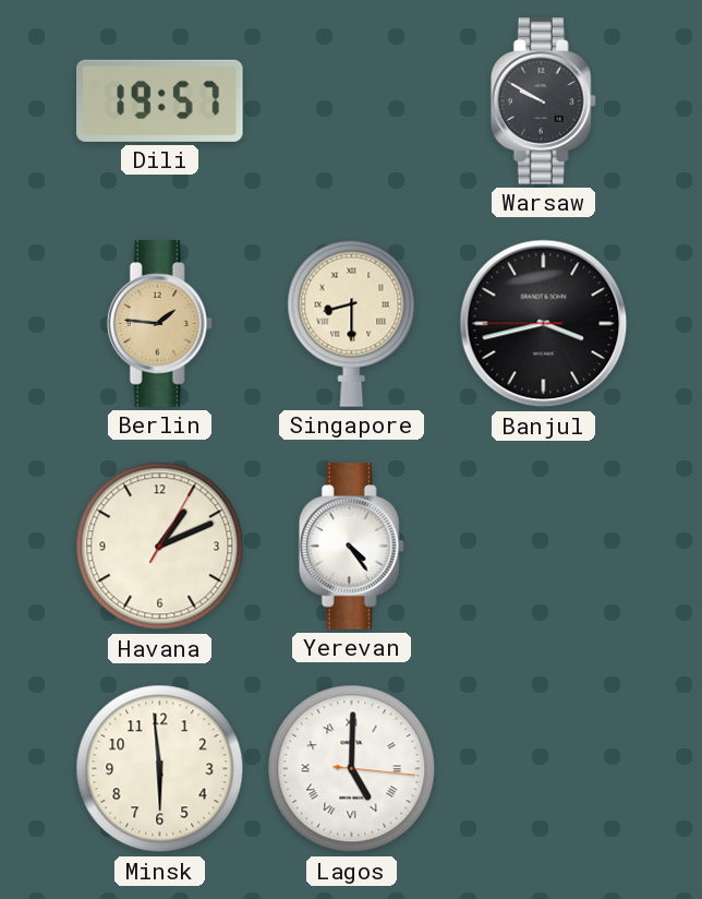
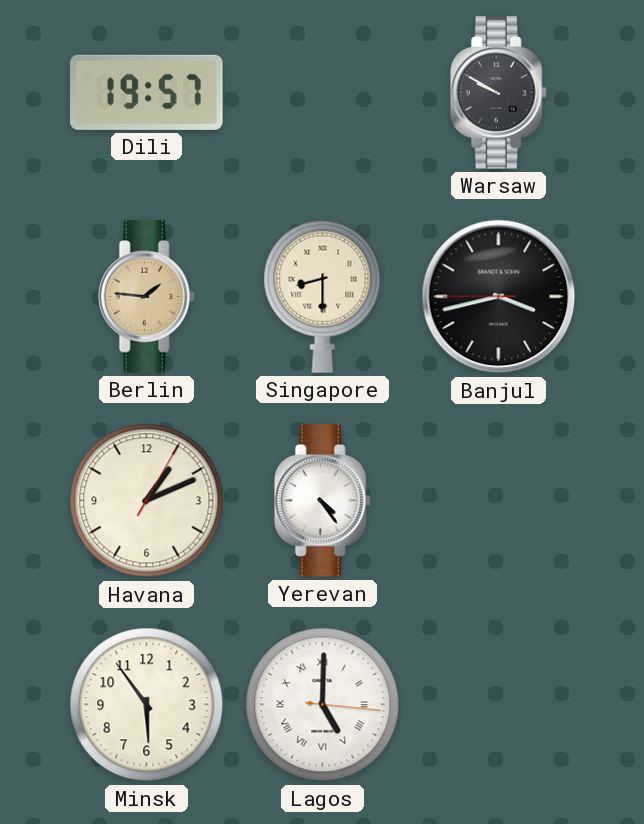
Minsk: 5:59 -> 5:54
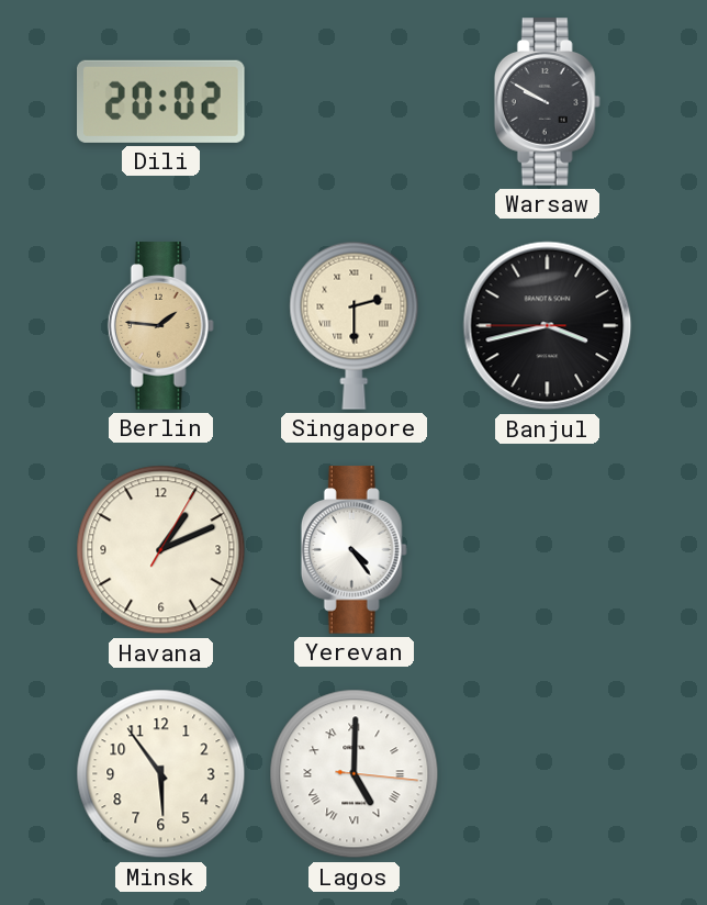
Dili: 19:57 -> 20:02
Singapore: 8:30 -> 2:30
